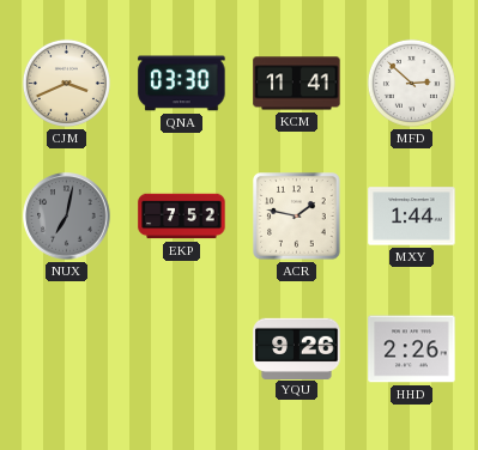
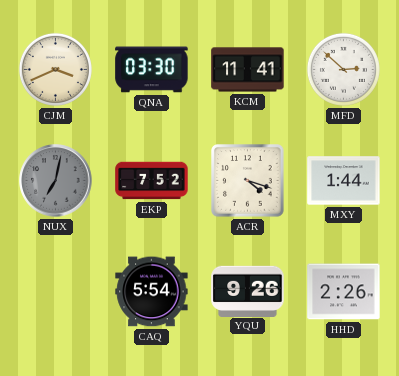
ACR: 1:47 -> 4:18
CAQ: none -> 5:54
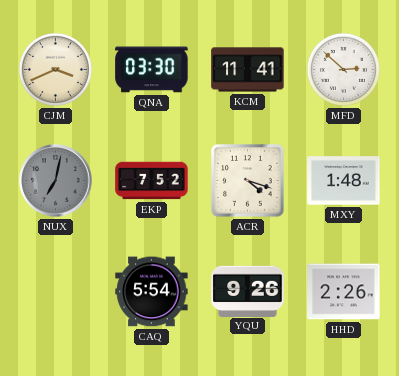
MXY: 1:44 -> 1:48
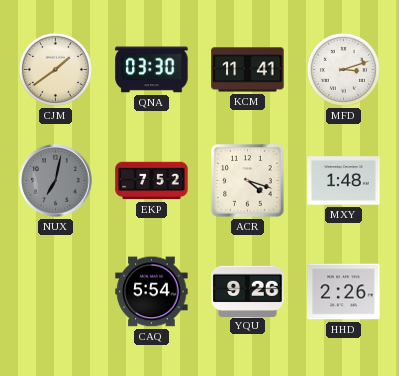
CJM: 3:41 -> 1:39
MFD: 2:52 -> 3:12
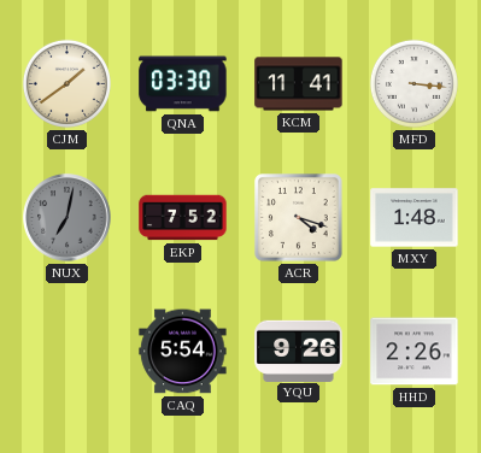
MFD: 3:12 -> 3:16
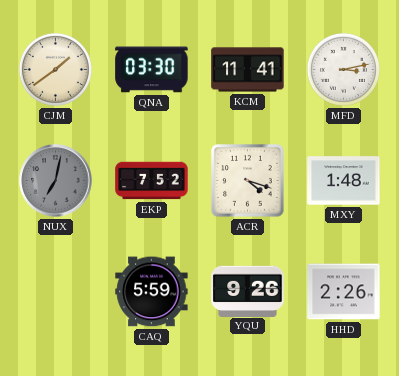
MFD: 3:16 -> 3:13
CAQ: 5:54 -> 5:59
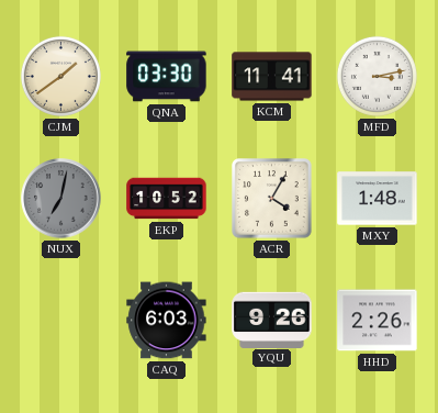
EKP: 7:52 -> 10:52
ACR: 4:18 -> 4:05
CAQ: 5:59 -> 6:03
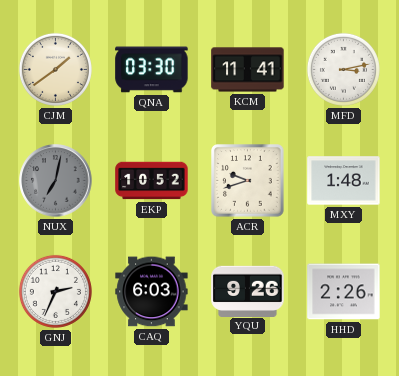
ACR: 4:05 -> 9:42
GNJ: none -> 2:34
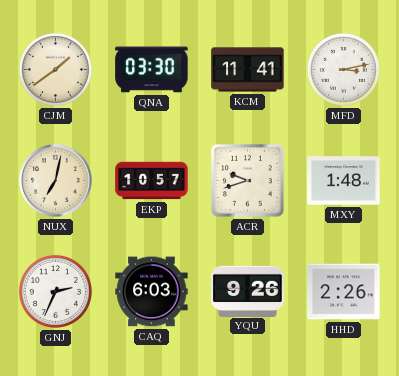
NUX dial: grey -> cream
EKP: 10:52 -> 10:57
